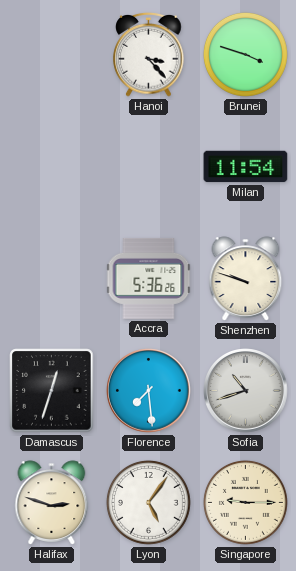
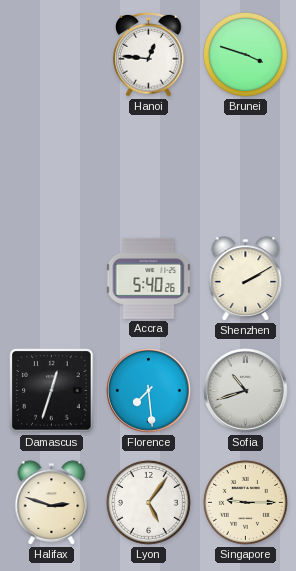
Hanoi: 3:23 -> 12:46
Milan: 11:54 -> none
Accra: 5:36 -> 5:40
Shenzhen: 9:48 -> 2:10
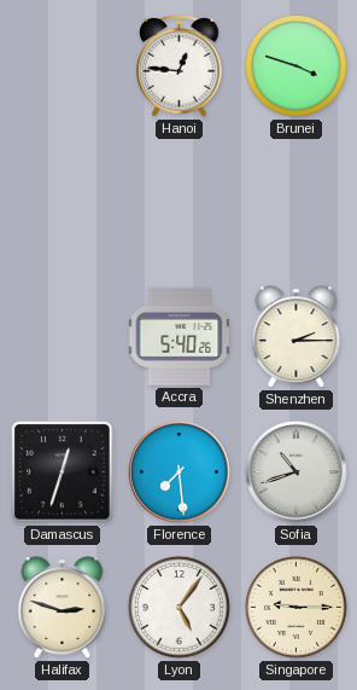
Shenzhen: 2:10 -> 2:15
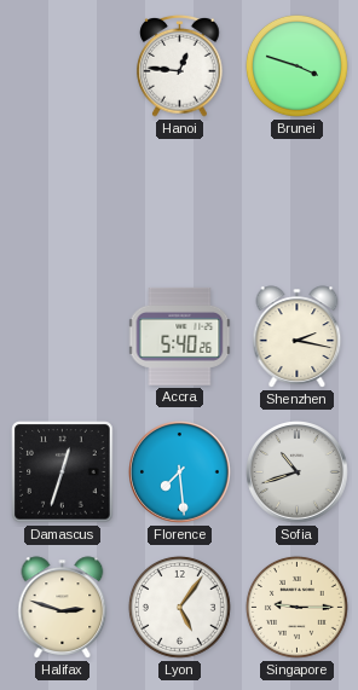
Shenzhen: 2:15 -> 2:17
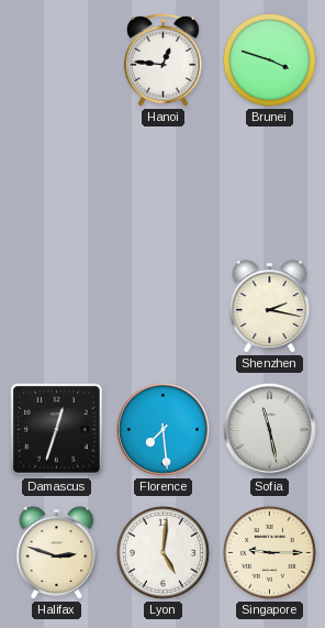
Accra: 5:40 -> none
Sofia: 10:42 -> 11:28
Lyon: 5:06 -> 5:01
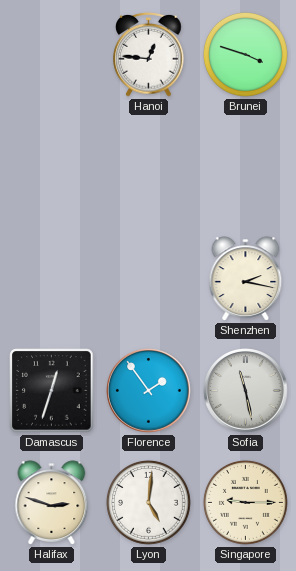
Florence: 7:29 -> 1:54
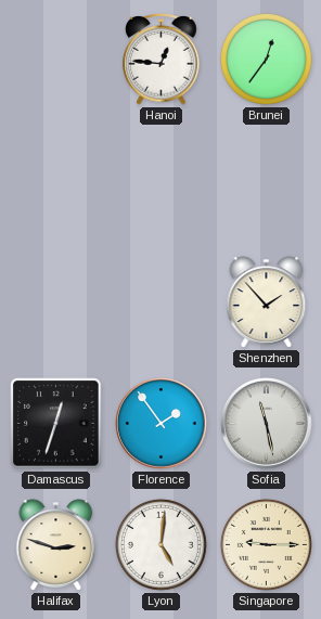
Brunei: 3:48 -> 12:36
Shenzhen: 2:17 -> 1:53
